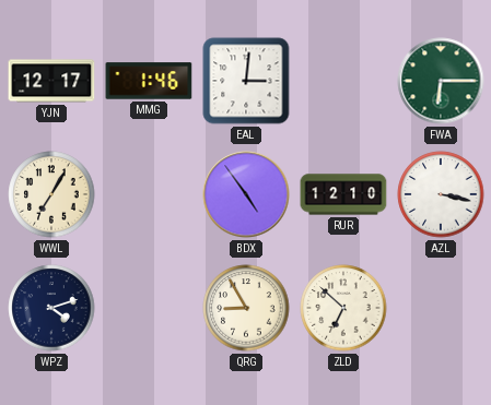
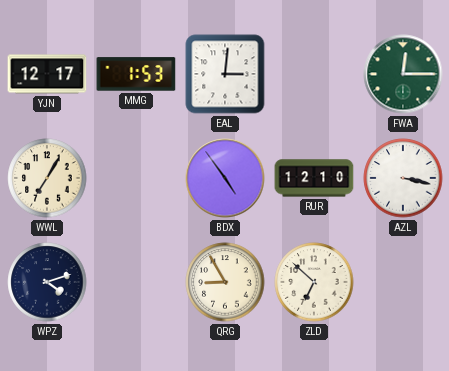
MMG: 1:46 -> 1:53
FWA: 6:15 -> 12:15
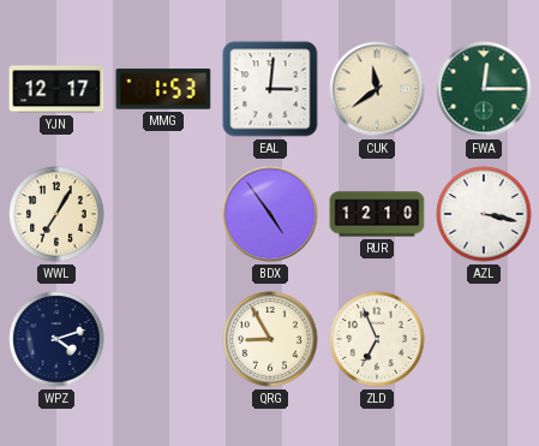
CUK: none -> 11:39
ZLD: 6:52 -> 6:56
